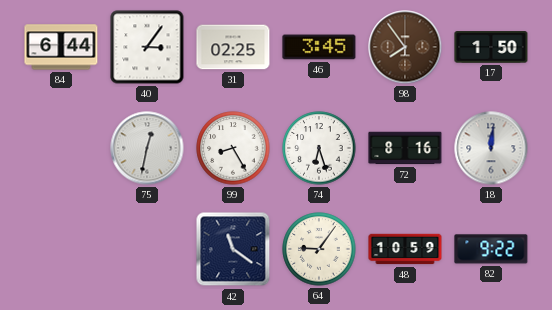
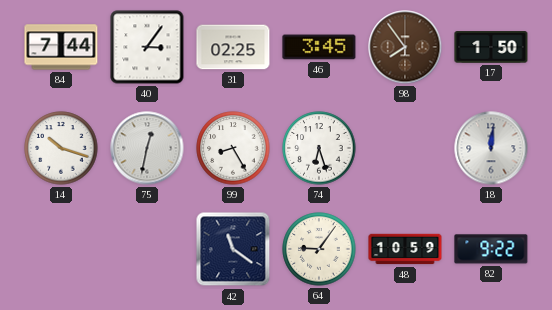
84: 6:44 -> 7:44
14: none -> 10:18
72: 8:16 -> none
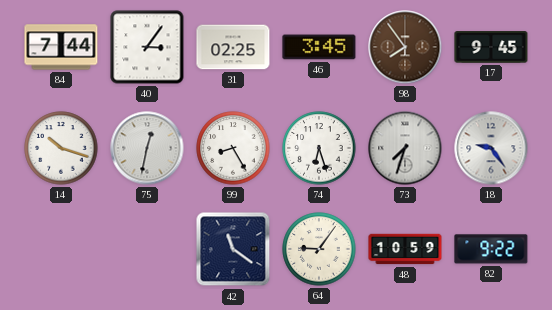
17: 1:50 -> 9:45
73: none -> 7:33
18: 12:01 -> 9:24
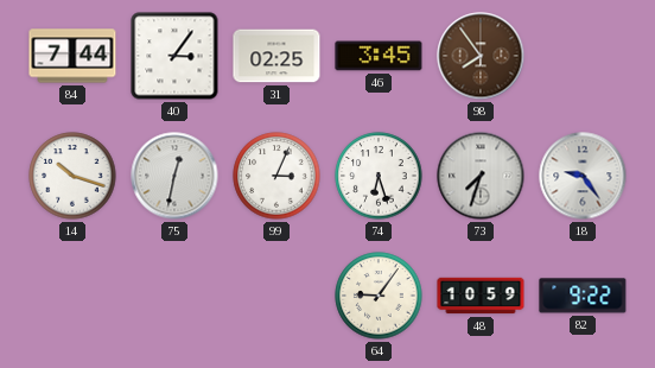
17: 9:45 -> none
99: 8:25 -> 3:04
42: 11:21 -> none
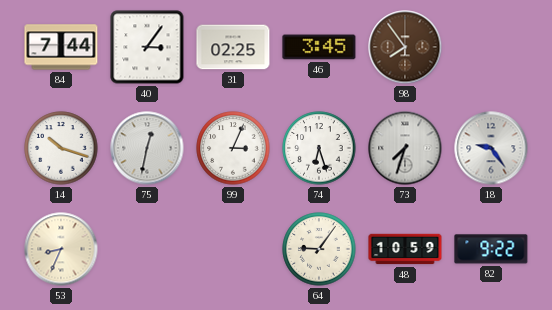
53: none -> 8:34
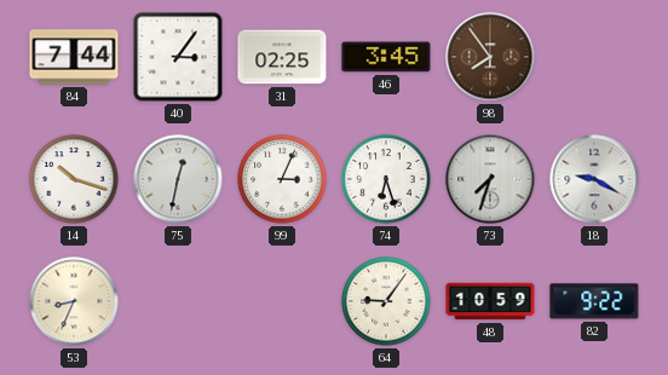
18: 9:24 -> 9:20
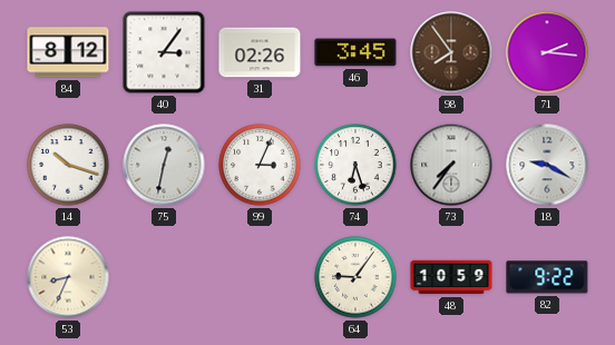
84: 7:44 -> 8:12
31: 02:25 -> 02:26
71: none -> 2:16
73: 7:33 -> 7:36
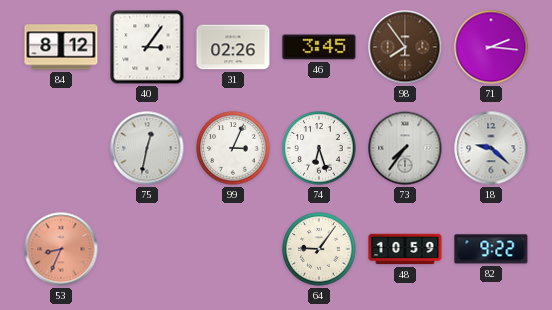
14: 10:18 -> none
18: 9:20 -> 9:22
53 dial: cream -> salmon
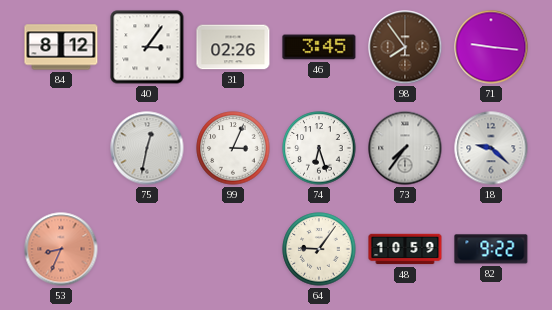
71: 2:16 -> 9:16
